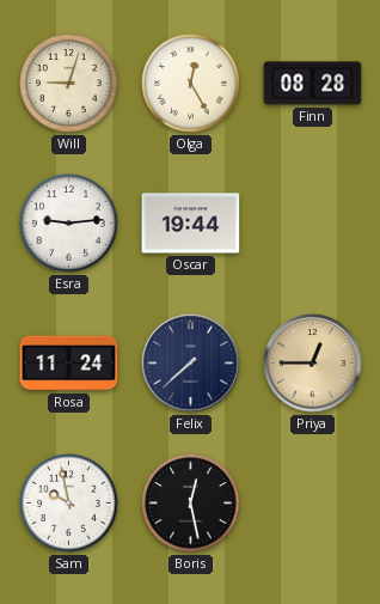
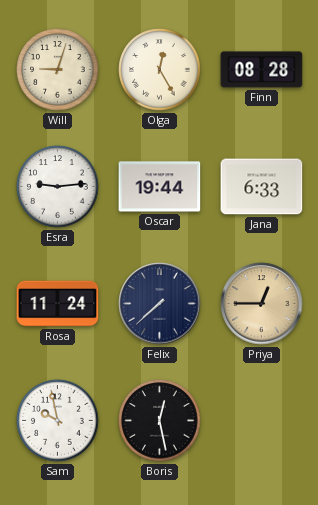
Jana: none -> 6:33
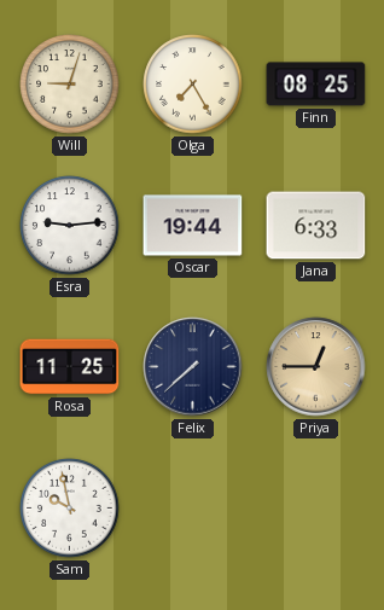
Olga: 12:25 -> 7:25
Finn: 08:28 -> 08:25
Rosa: 11:24 -> 11:25
Boris: 12:28 -> none
